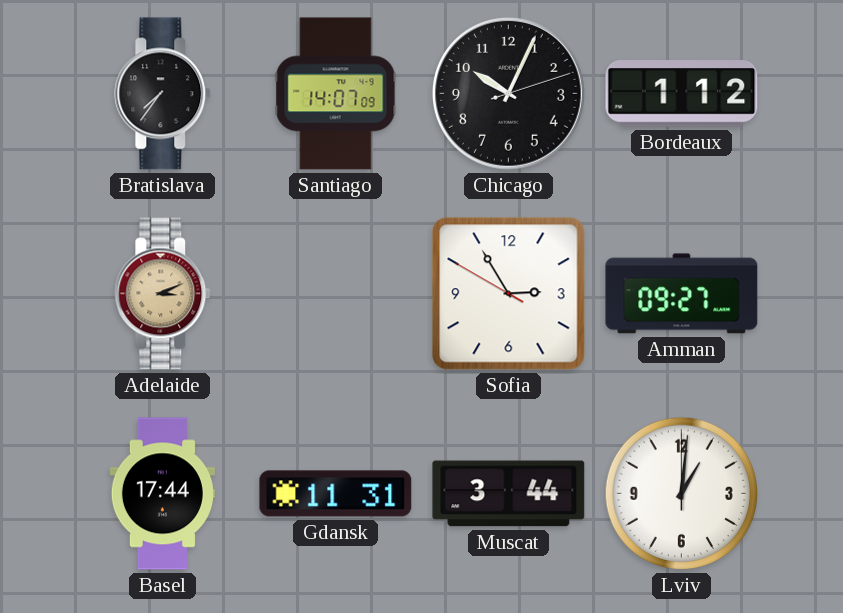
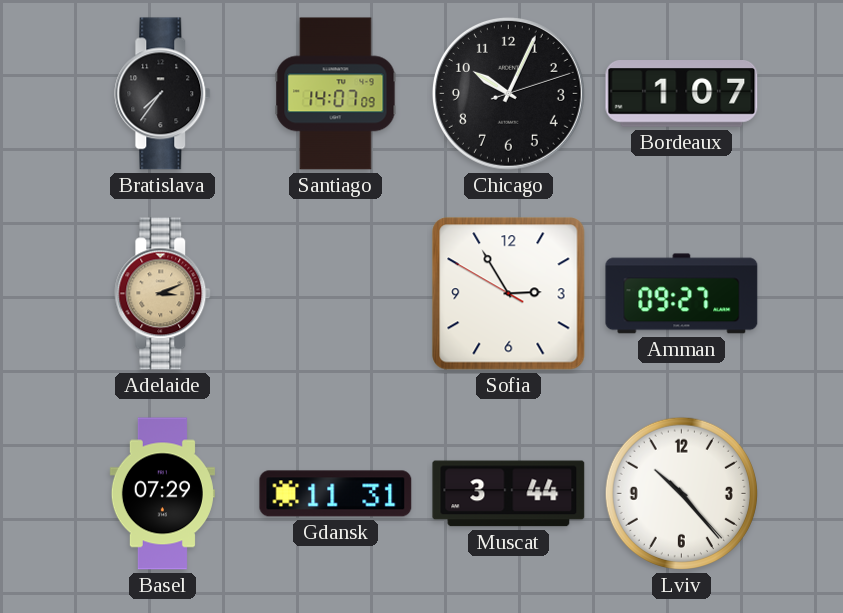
Bordeaux: 1:12 -> 1:07
Basel: 17:44 -> 07:29
Lviv: 1:01 -> 10:23
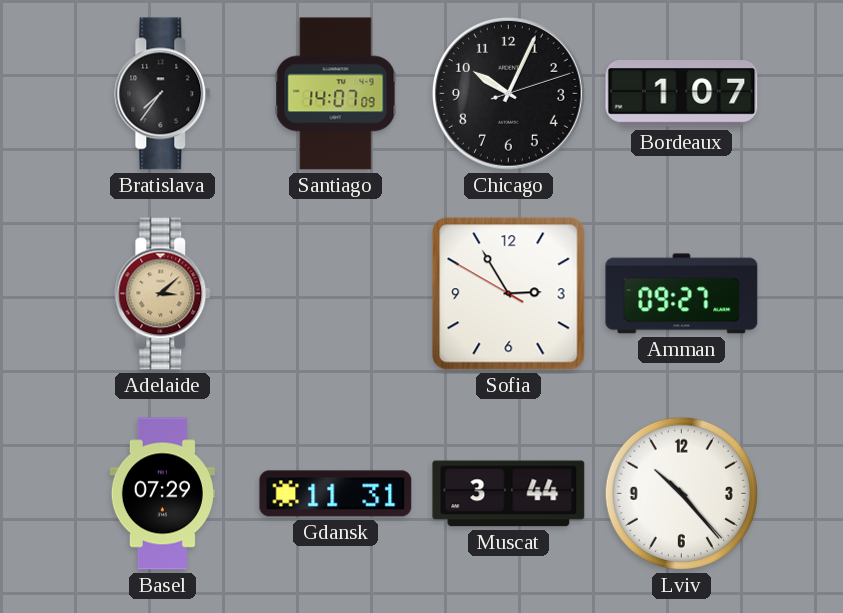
Adelaide: 3:11 -> 3:08
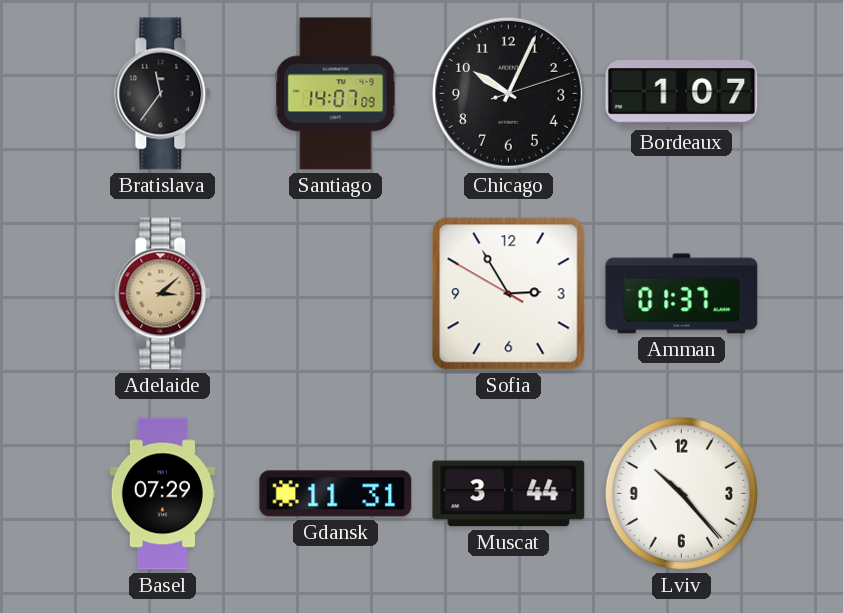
Bratislava: 7:36 -> 11:36
Amman: 09:27 -> 01:37
